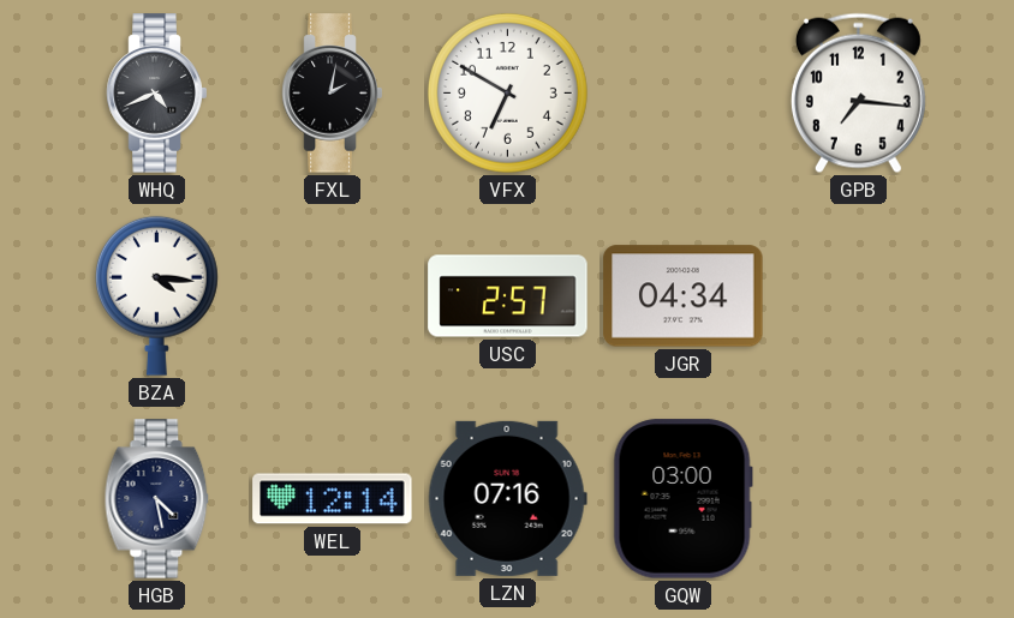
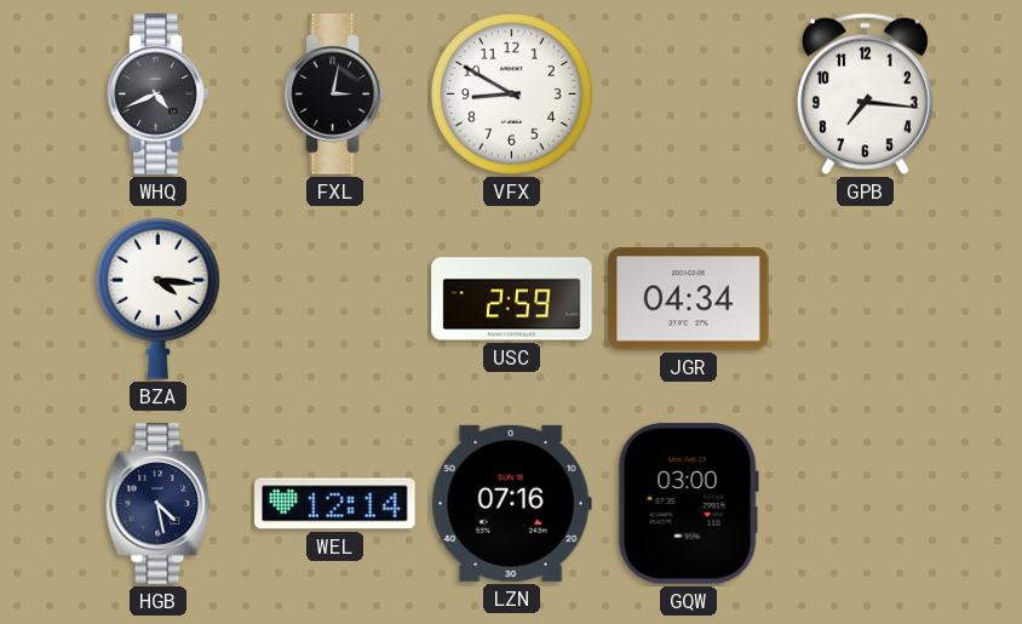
FXL: 2:02 -> 3:02
VFX: 6:50 -> 8:50
USC: 2:57 -> 2:59
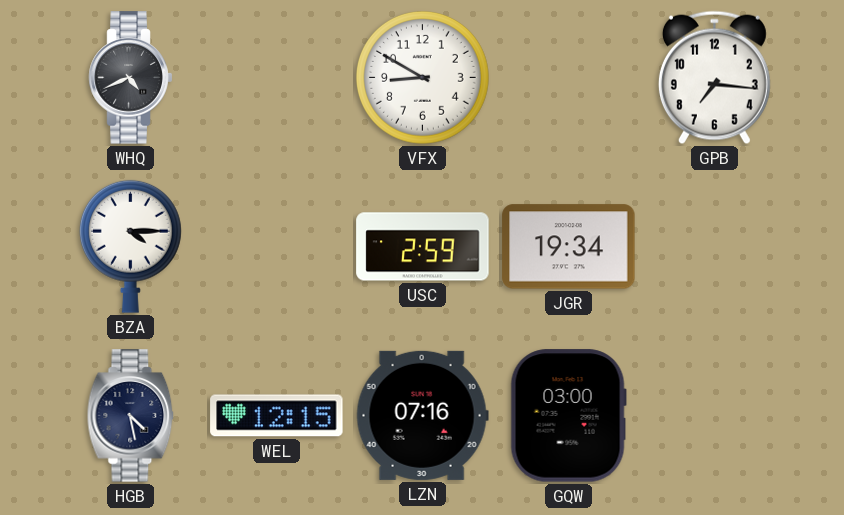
FXL: 3:02 -> none
BZA: 4:16 -> 4:15
JGR: 04:34 -> 19:34
WEL: 12:14 -> 12:15
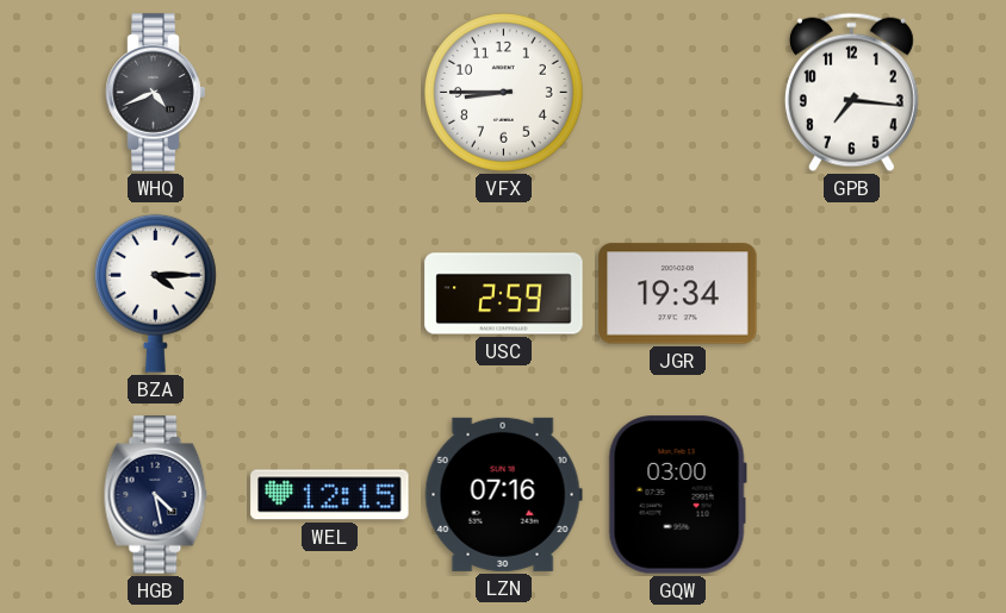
VFX: 8:50 -> 8:45
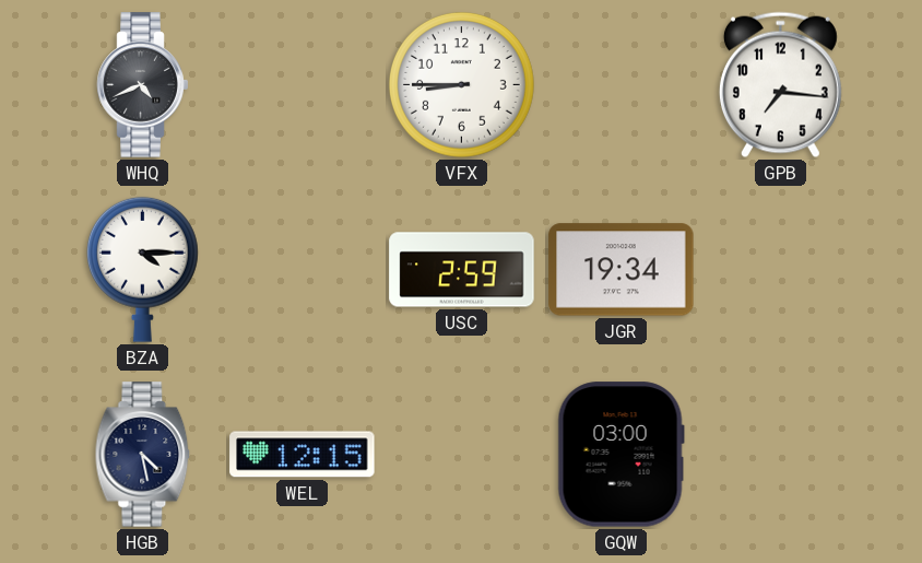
LZN: 07:16 -> none
